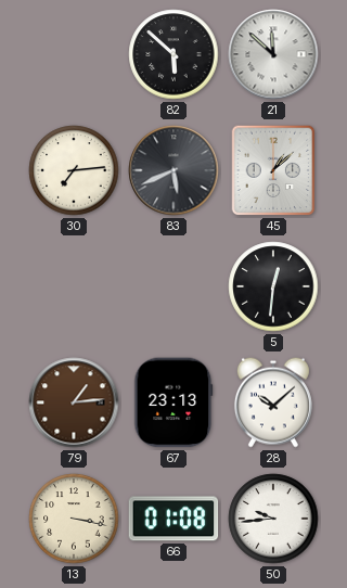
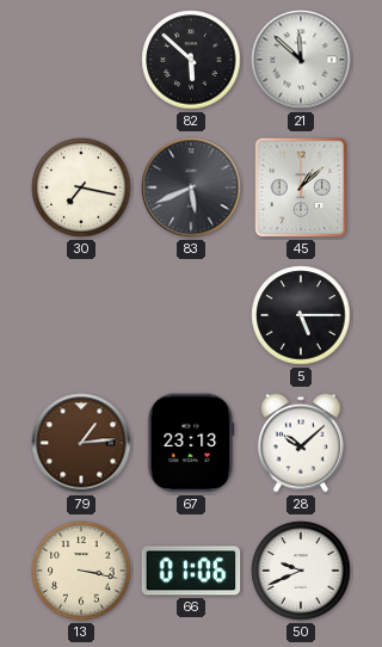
30: 7:14 -> 7:17
5: 12:31 -> 5:15
66: 01:08 -> 01:06
50: 9:44 -> 9:41
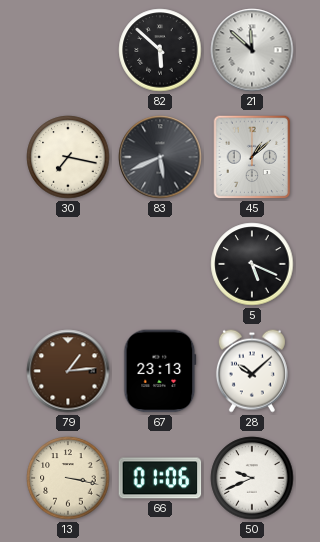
5: 5:15 -> 5:19
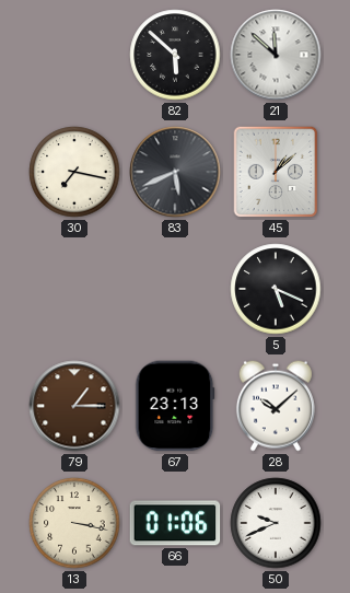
79: 1:14 -> 1:15
